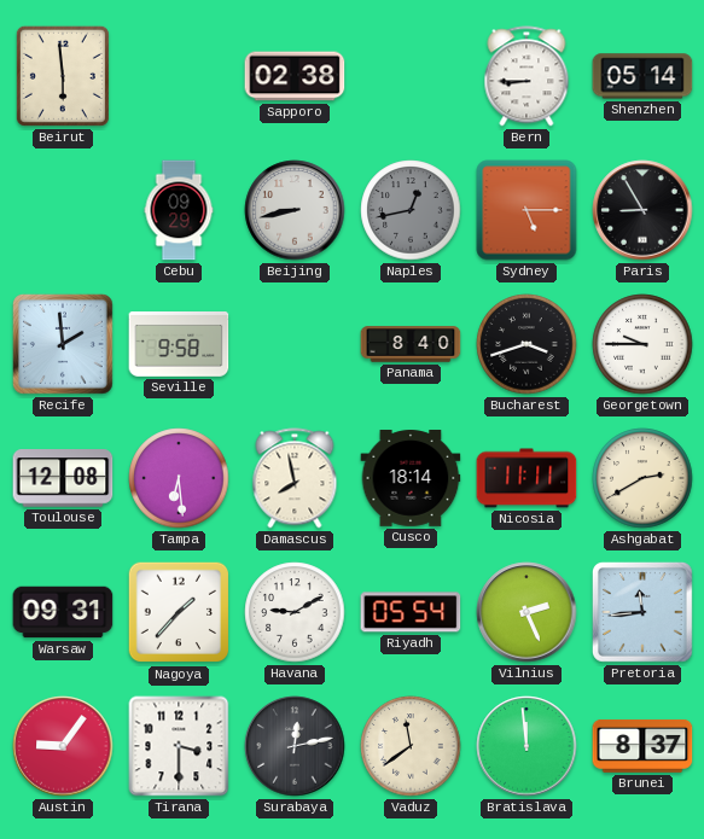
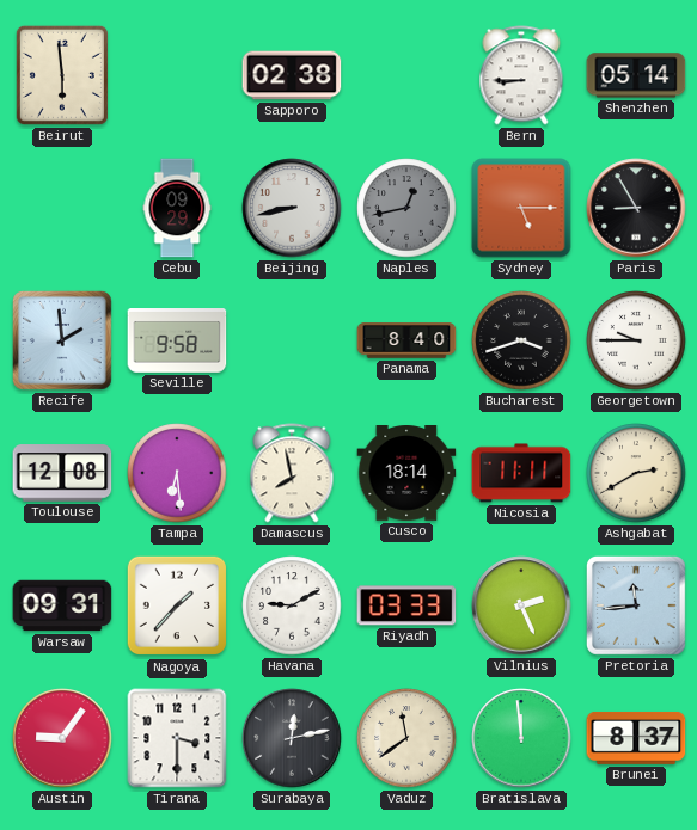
Riyadh: 05:54 -> 03:33
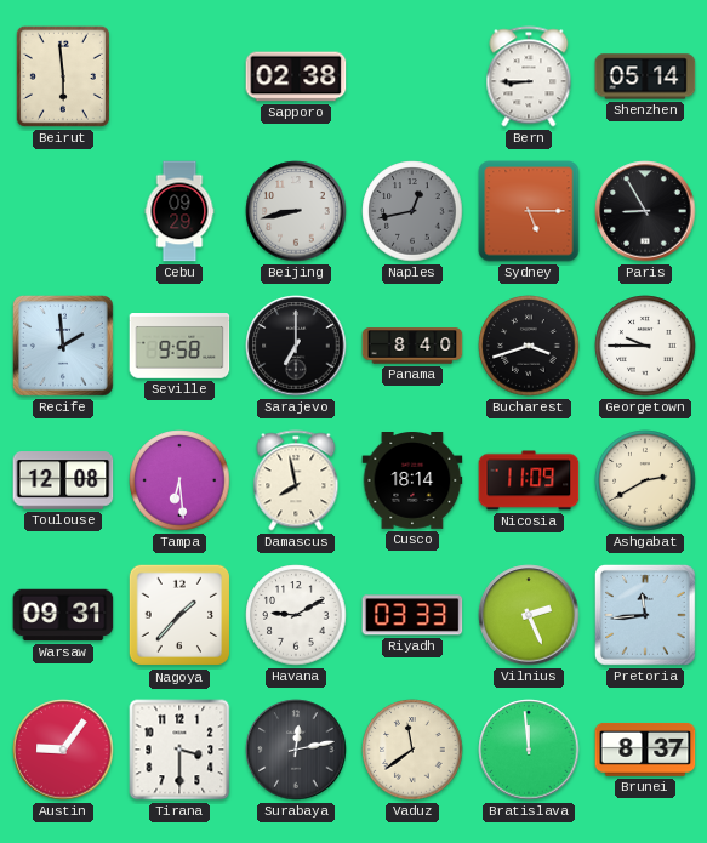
Sarajevo: none -> 7:00
Nicosia: 11:11 -> 11:09
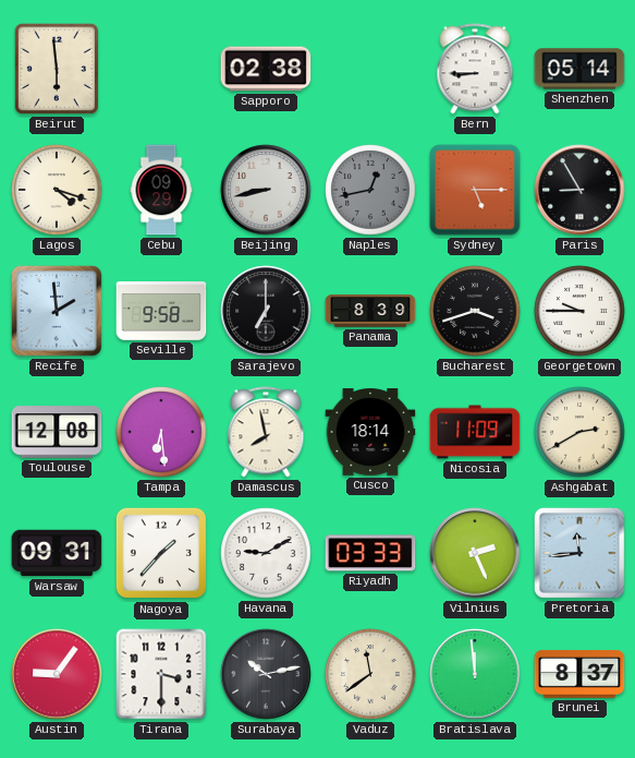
Lagos: none -> 4:18
Panama: 8:40 -> 8:39
Surabaya: 12:13 -> 10:13
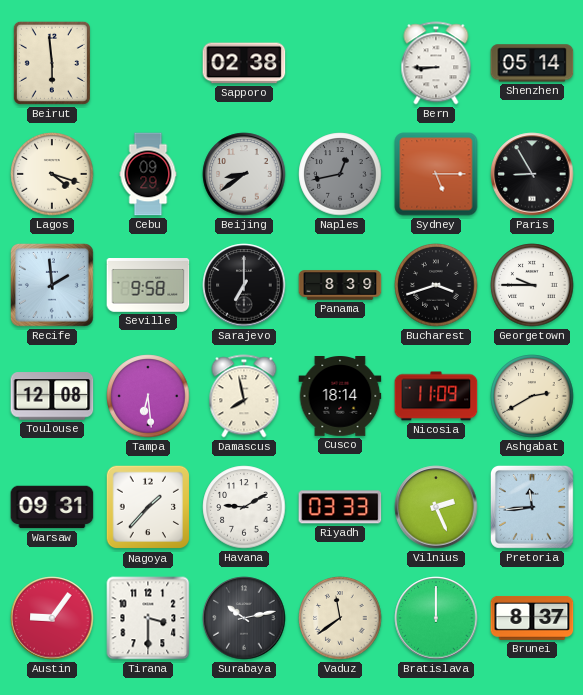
Beijing: 8:43 -> 8:39
Bratislava: 11:59 -> 12:00
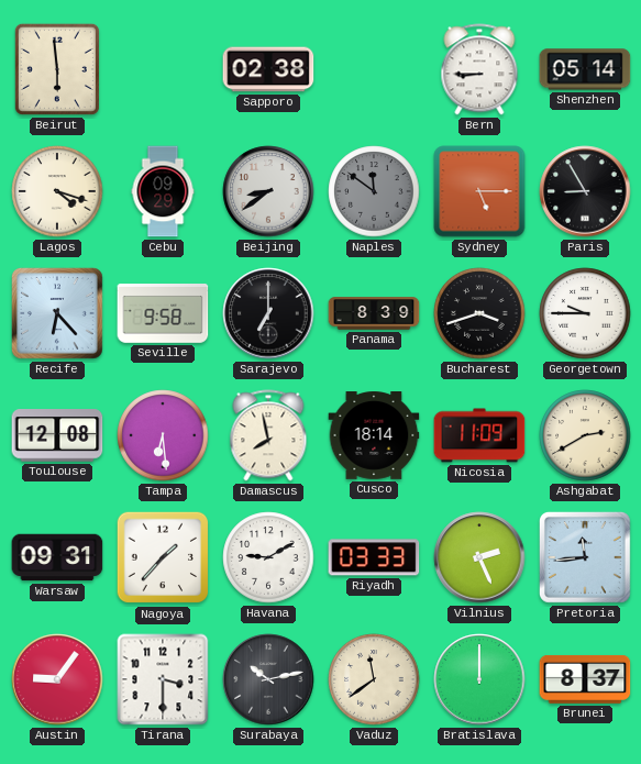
Naples: 12:43 -> 11:51
Recife: 1:59 -> 6:23
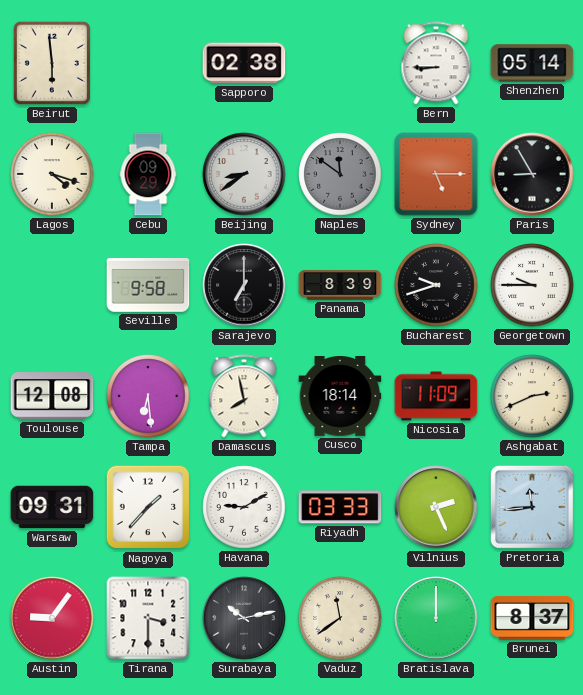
Recife: 6:23 -> none
Bucharest: 3:42 -> 9:42
Ashgabat: 2:40 -> 2:41
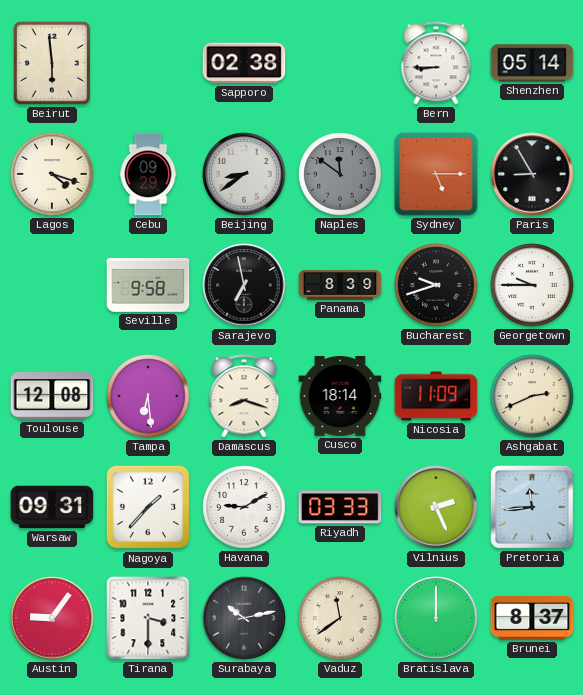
Sarajevo: 7:00 -> 6:58
Damascus: 7:58 -> 8:18
